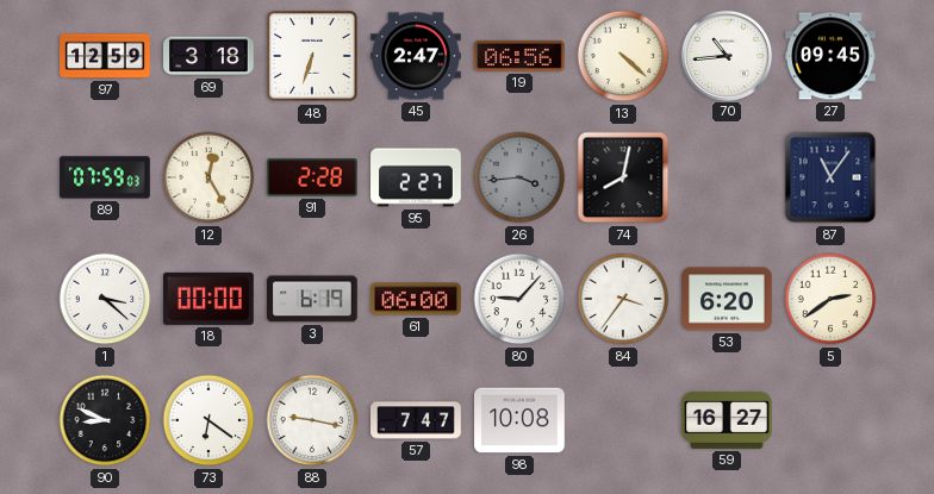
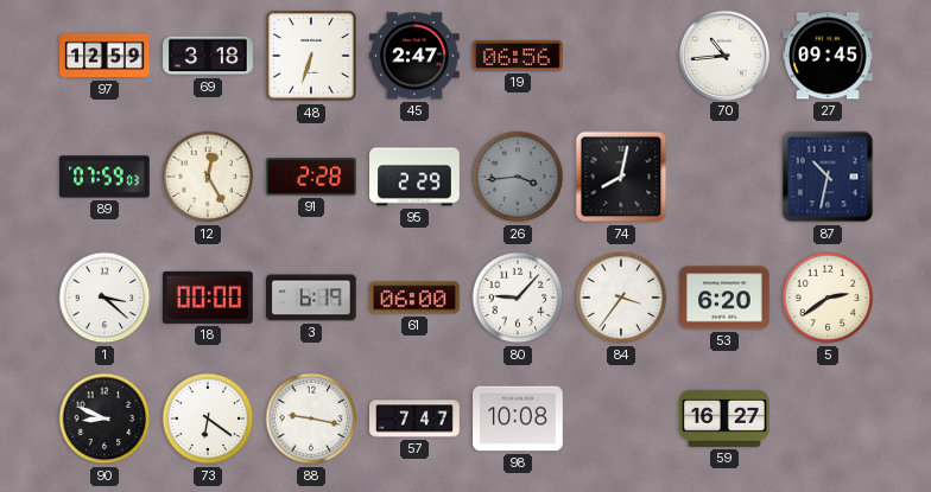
13: 4:22 -> none
95: 2:27 -> 2:29
87: 11:06 -> 10:32
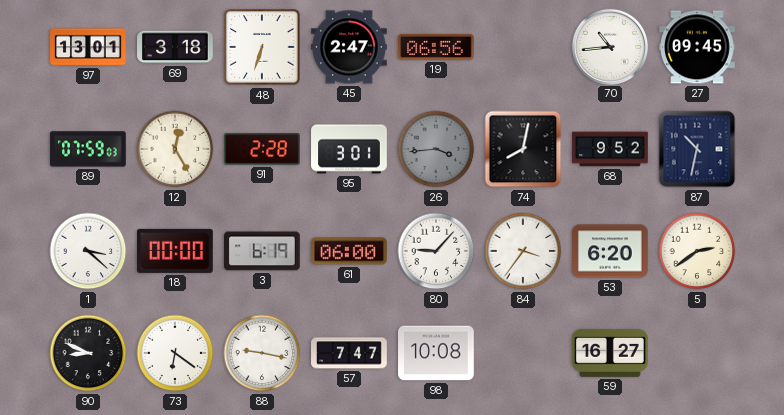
97: 12:59 -> 13:01
95: 2:29 -> 3:01
68: none -> 9:52
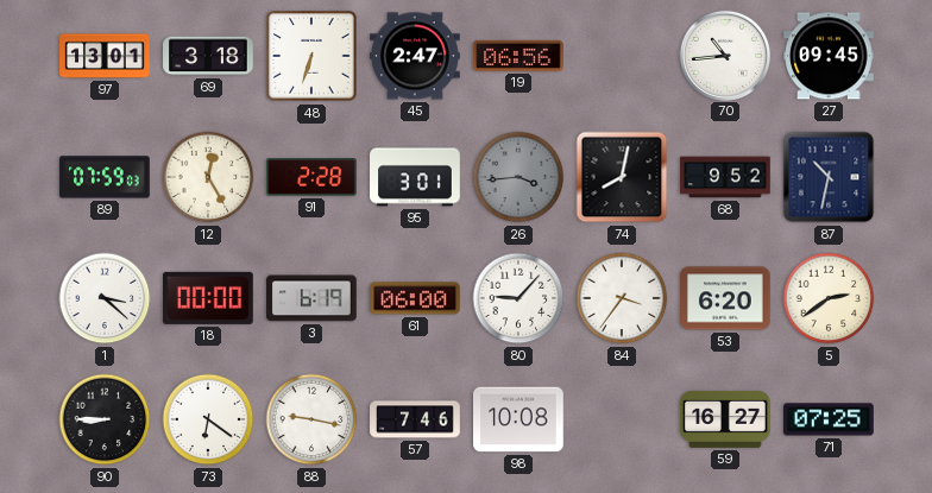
90: 8:49 -> 8:45
57: 7:47 -> 7:46
71: none -> 07:25
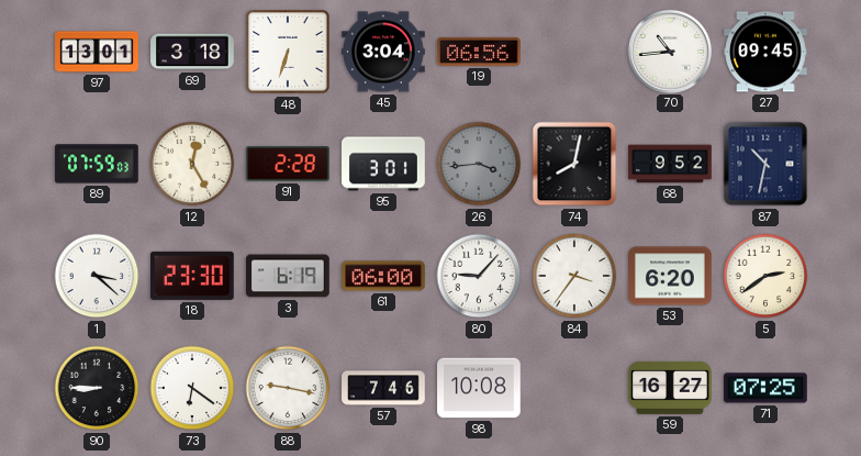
45: 2:47 -> 3:04
18: 00:00 -> 23:30
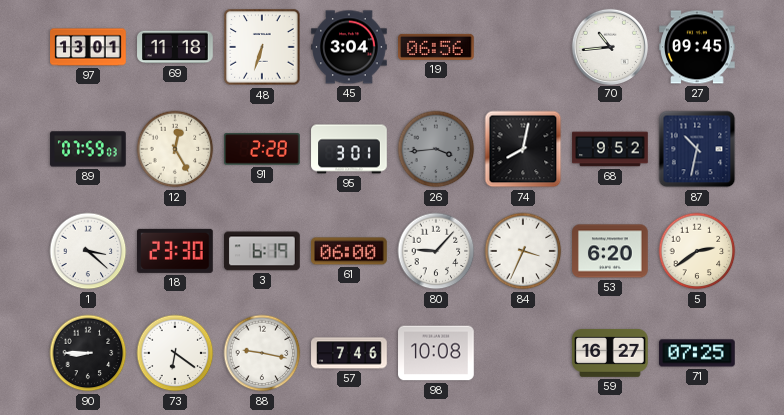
69: 3:18 -> 11:18
84: 3:36 -> 3:34
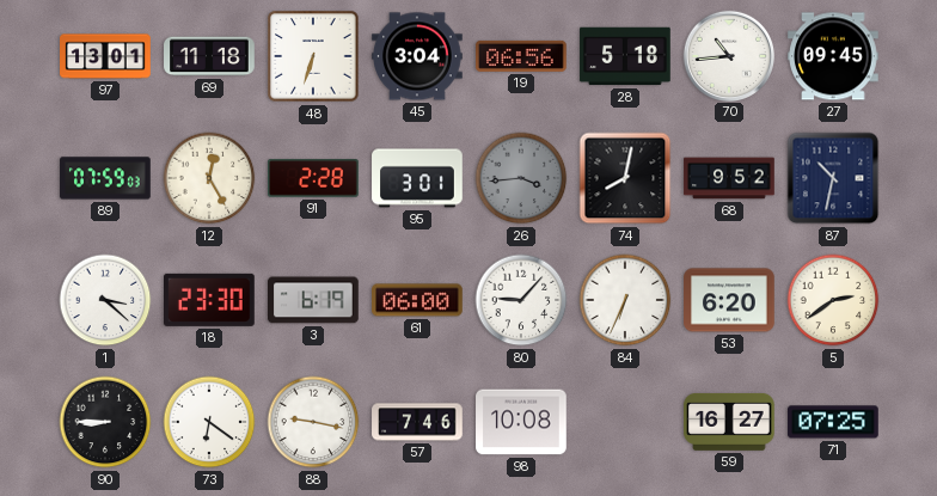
28: none -> 5:18
84: 3:34 -> 6:34
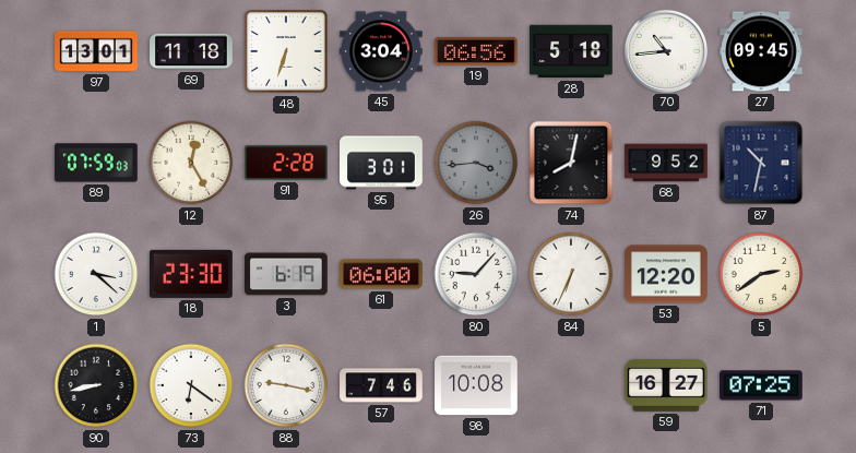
53: 6:20 -> 12:20
90: 8:45 -> 8:43
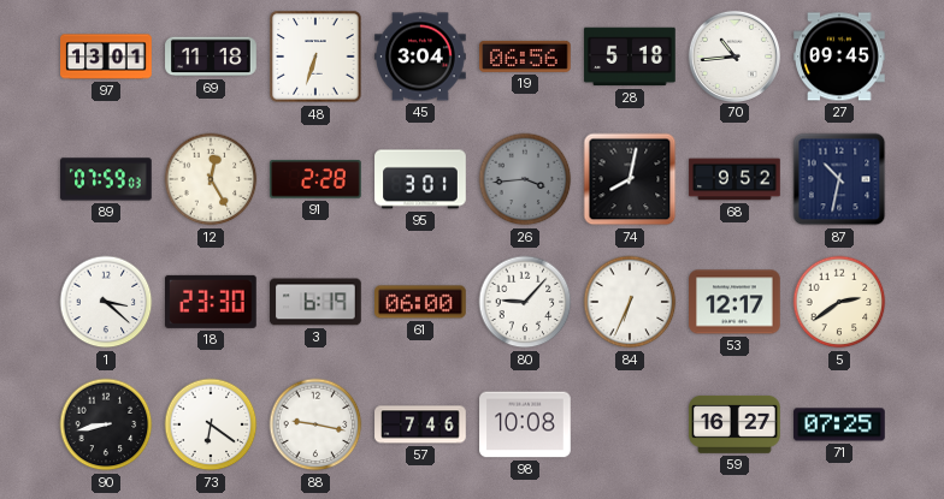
53: 12:20 -> 12:17
